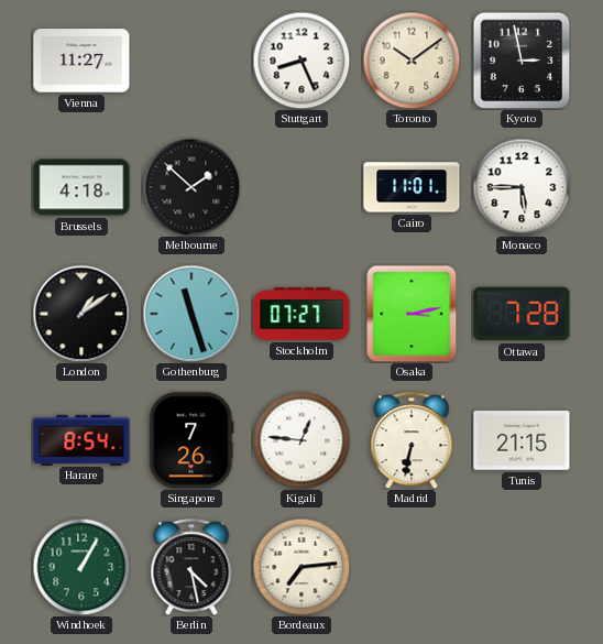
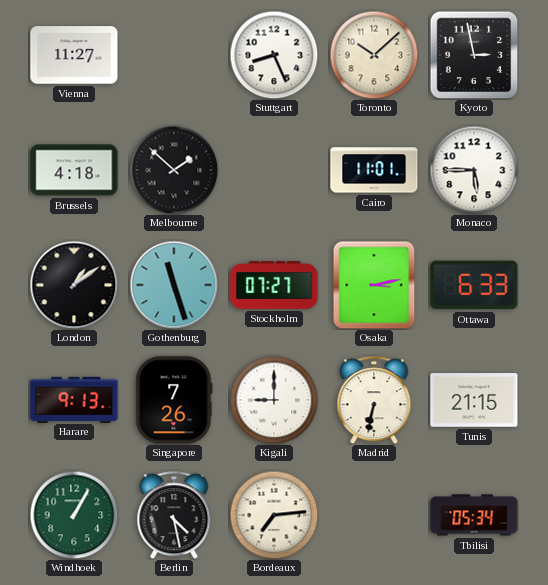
Toronto: 10:09 -> 10:08
Ottawa: 7:28 -> 6:33
Harare: 8:54 -> 9:13
Kigali: 12:46 -> 9:00
Tbilisi: none -> 05:34
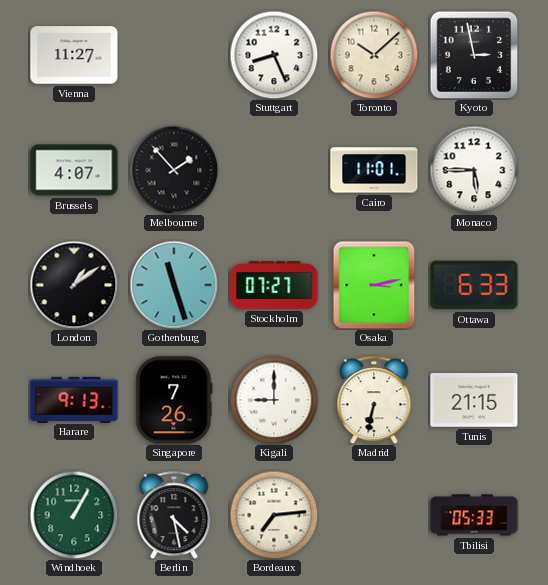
Brussels: 4:18 -> 4:07
Melbourne: 1:52 -> 1:53
Tbilisi: 05:34 -> 05:33
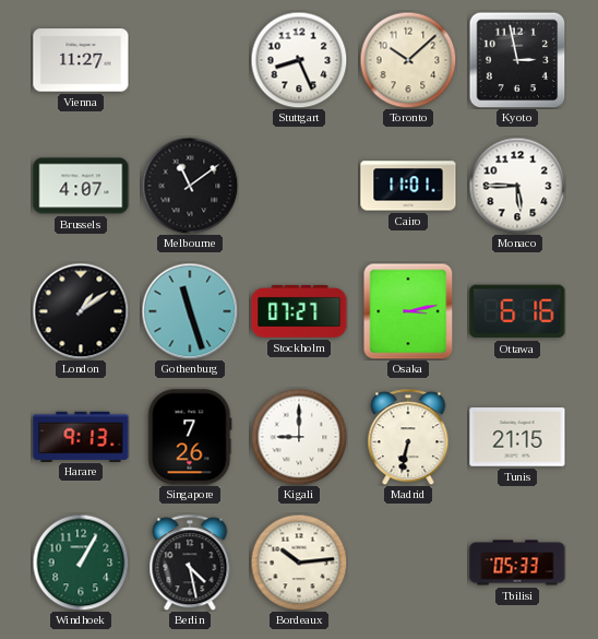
Melbourne: 1:53 -> 11:09
Ottawa: 6:33 -> 6:16
Bordeaux: 7:14 -> 10:14
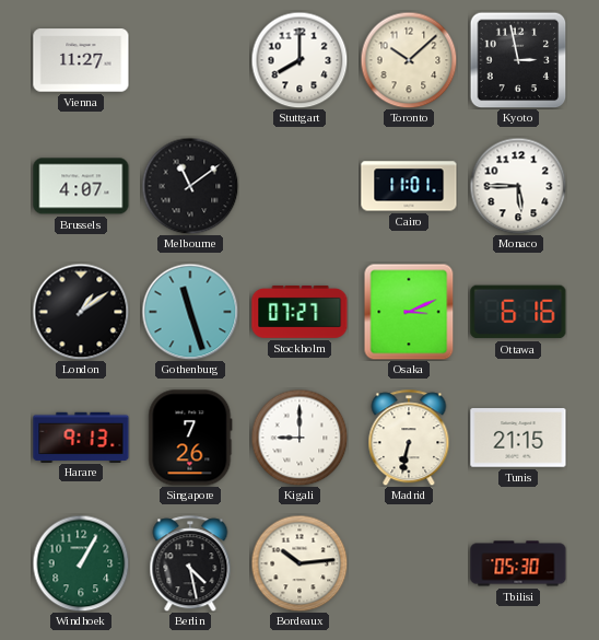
Stuttgart: 8:26 -> 8:00
Osaka: 3:13 -> 3:11
Tbilisi: 05:33 -> 05:30
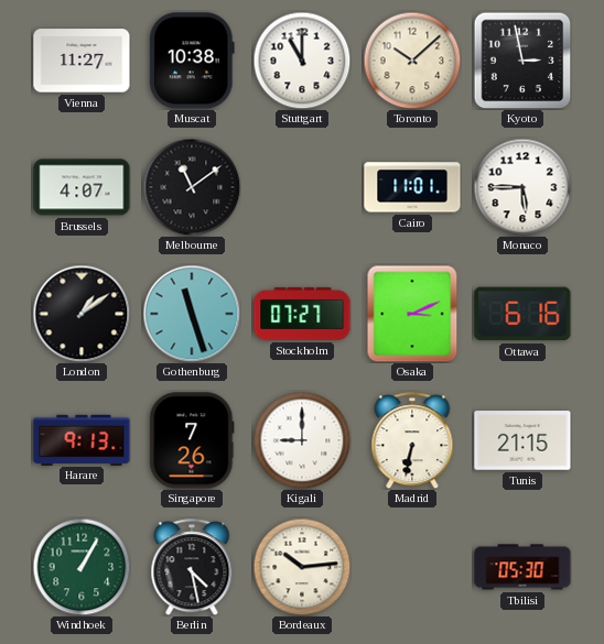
Muscat: none -> 10:38
Stuttgart: 8:00 -> 11:00
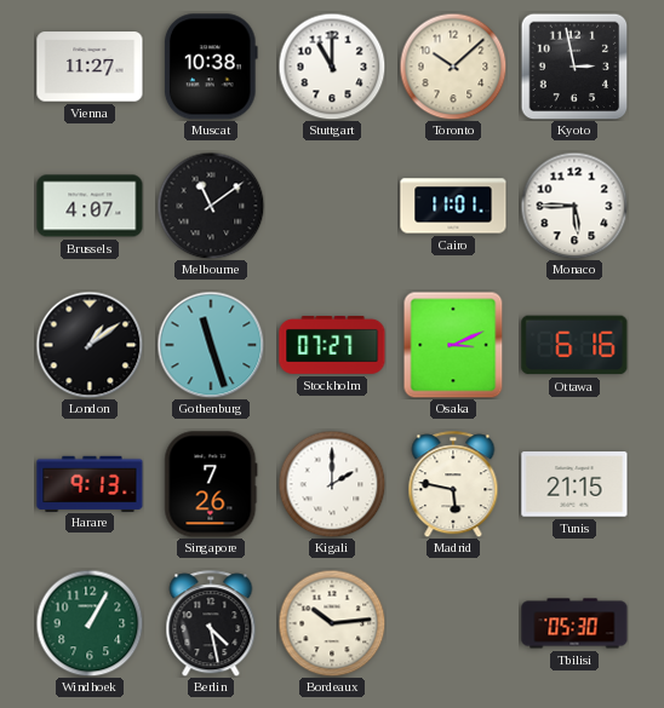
Kigali: 9:00 -> 2:00
Madrid: 6:32 -> 5:47
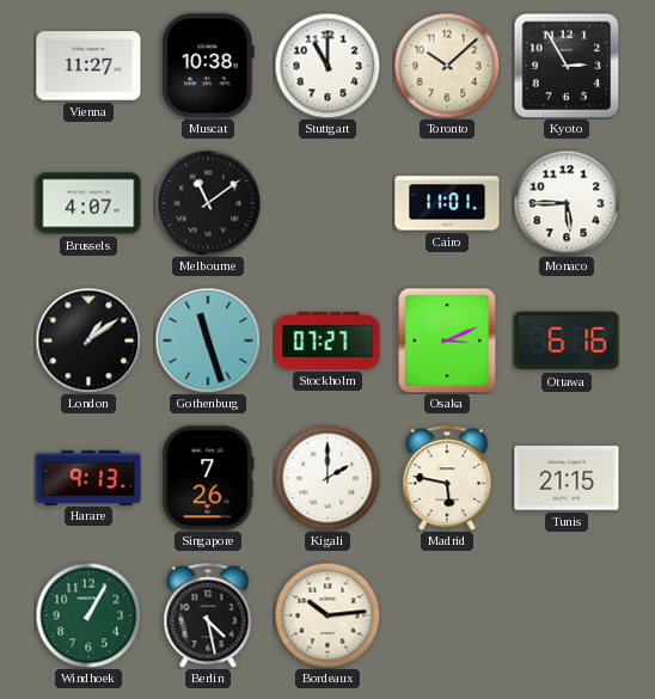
Kyoto: 2:58 -> 2:55
Tbilisi: 05:30 -> none
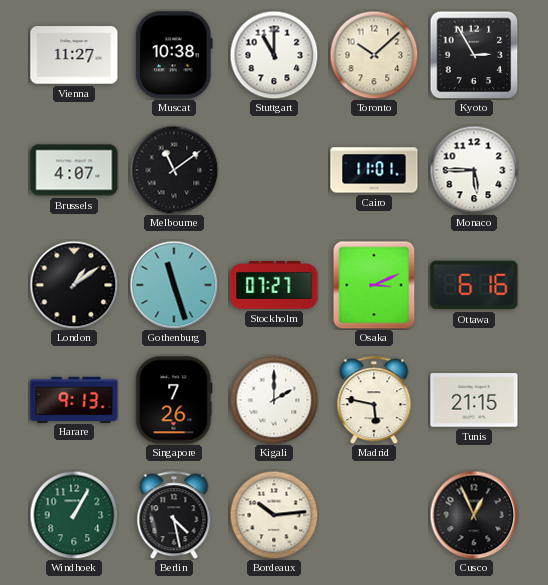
Cusco: none -> 12:56
